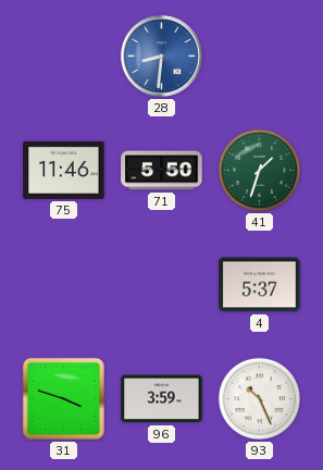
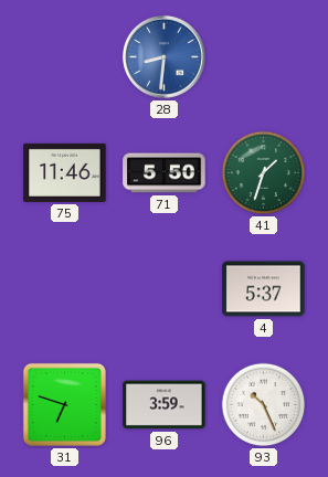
31: 3:48 -> 6:48
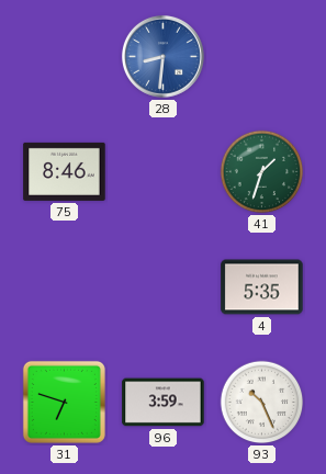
75: 11:46 -> 8:46
71: 5:50 -> none
4: 5:37 -> 5:35
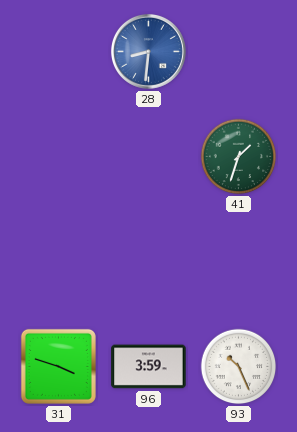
75: 8:46 -> none
4: 5:35 -> none
31: 6:48 -> 3:48
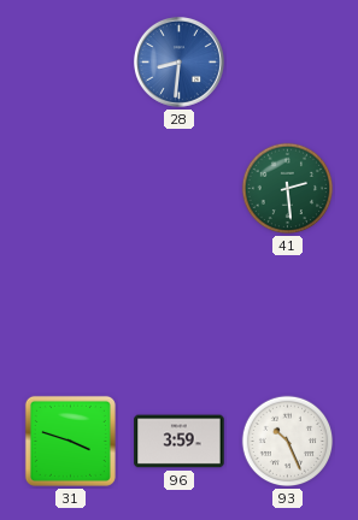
41: 1:33 -> 2:29
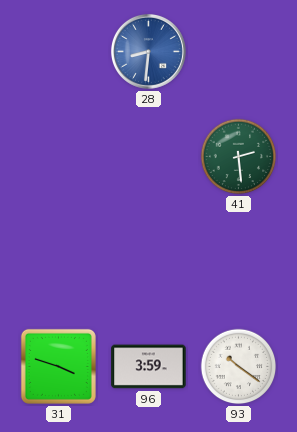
93: 10:26 -> 10:21
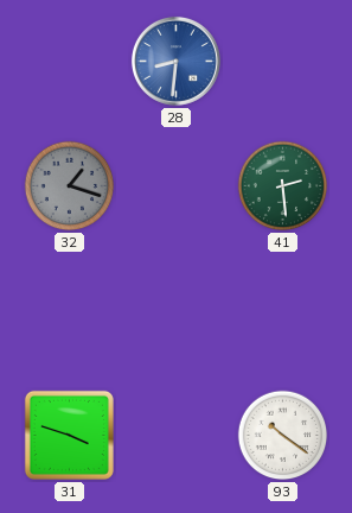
32: none -> 1:18
96: 3:59 -> none
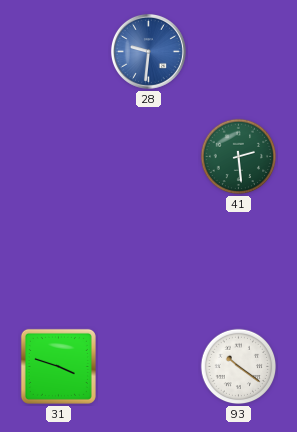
28: 8:31 -> 9:31
32: 1:18 -> none
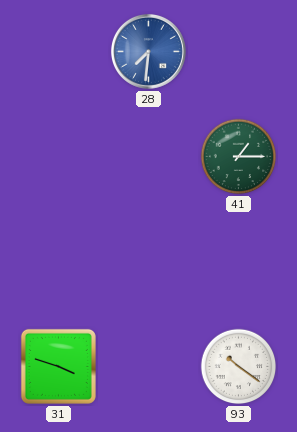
28: 9:31 -> 7:31
41: 2:29 -> 1:15
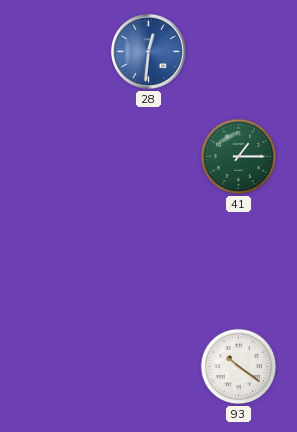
28: 7:31 -> 12:31
31: 3:48 -> none
